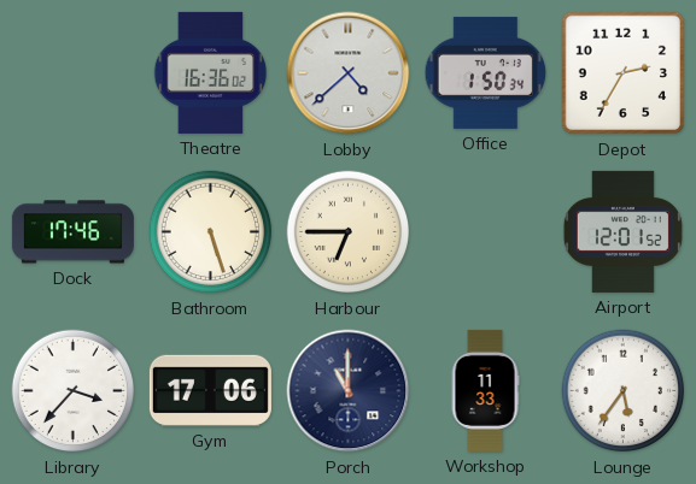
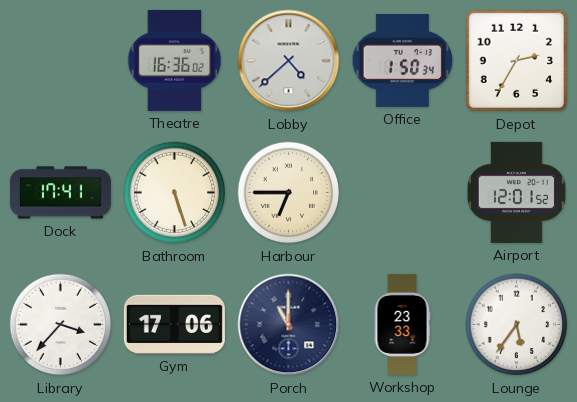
Dock: 17:46 -> 17:41
Workshop: 11:33 -> 23:33
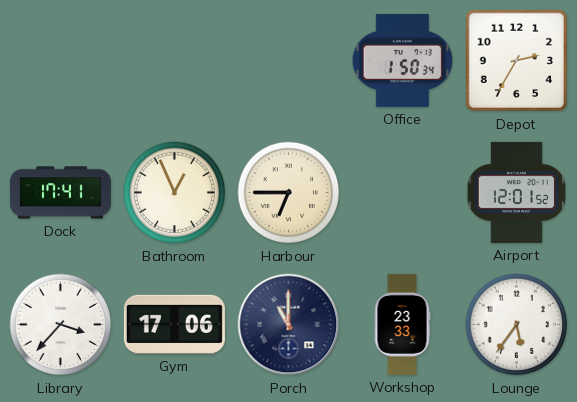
Theatre: 16:36 -> none
Lobby: 4:38 -> none
Bathroom: 5:27 -> 12:56
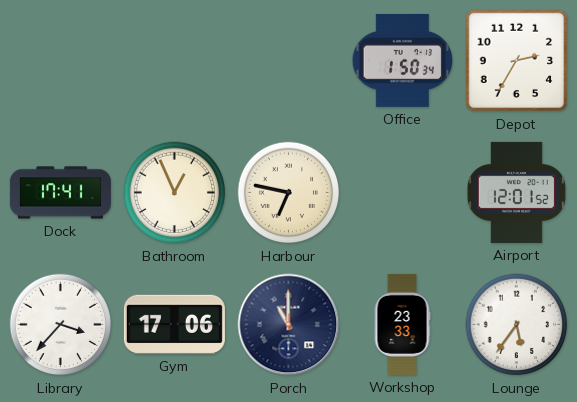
Harbour: 6:45 -> 6:47
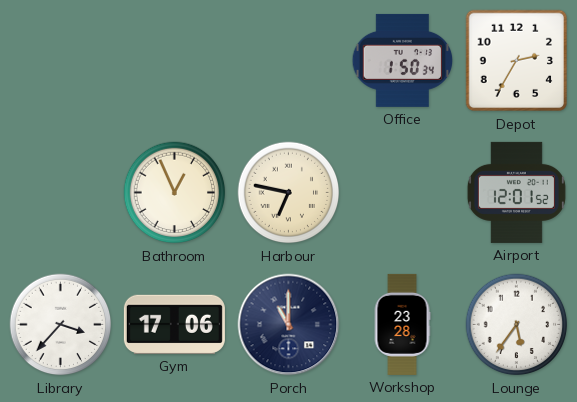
Dock: 17:41 -> none
Workshop: 23:33 -> 23:28
